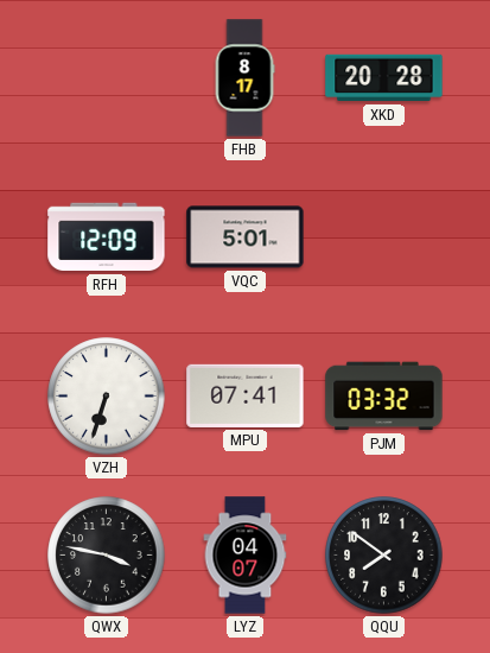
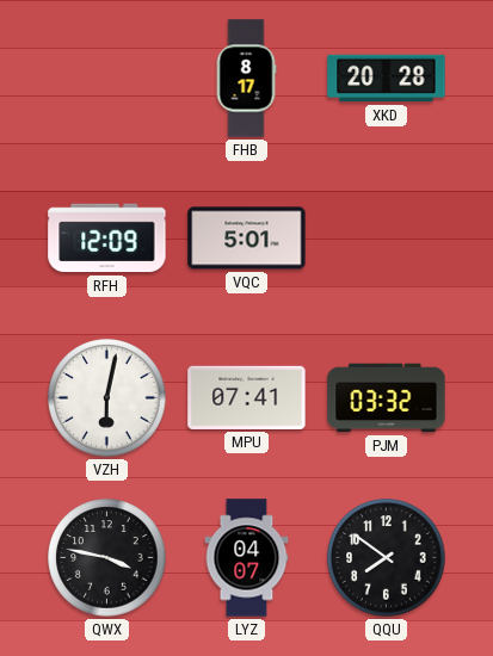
VZH: 6:33 -> 6:02
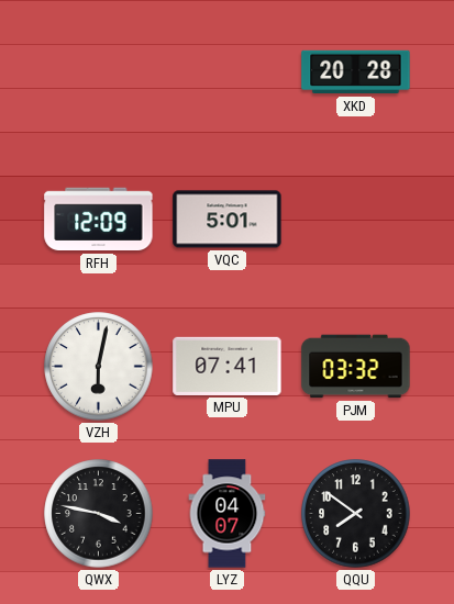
FHB: 8:17 -> none
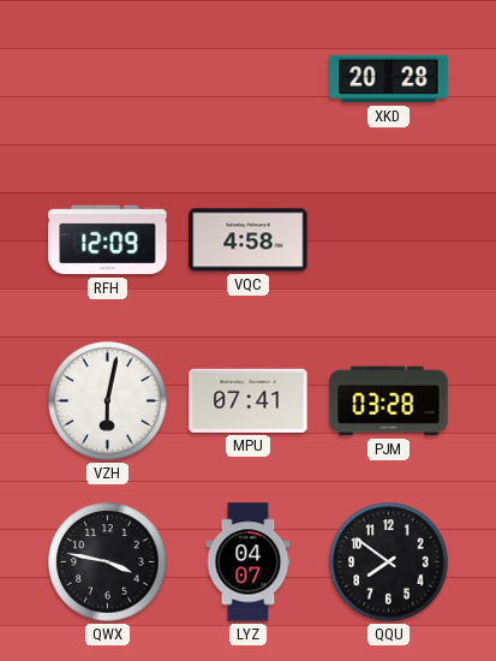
VQC: 5:01 -> 4:58
PJM: 03:32 -> 03:28
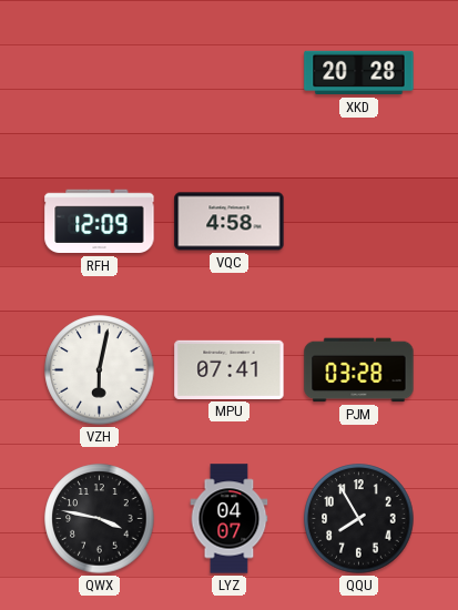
QQU: 7:51 -> 7:55
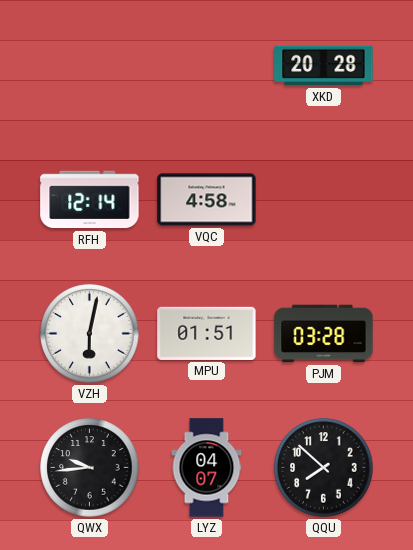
RFH: 12:09 -> 12:14
MPU: 07:41 -> 01:51
QWX: 3:47 -> 9:44
QQU: 7:55 -> 7:52
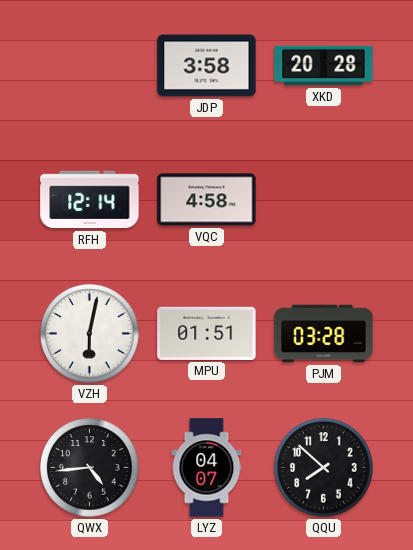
JDP: none -> 3:58
QWX: 9:44 -> 4:44
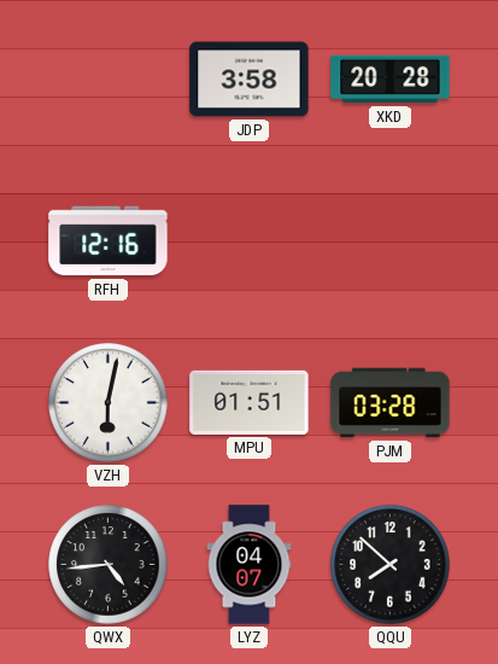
RFH: 12:14 -> 12:16
VQC: 4:58 -> none
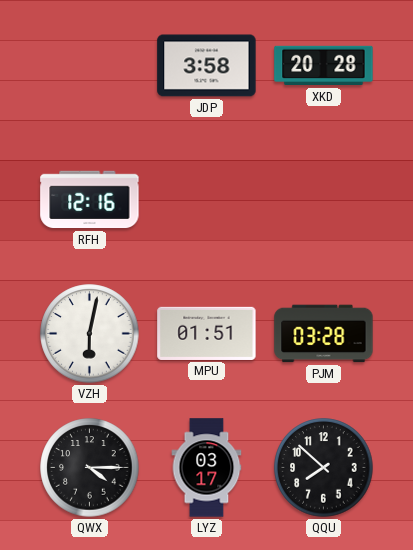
QWX: 4:44 -> 4:15
LYZ: 04:07 -> 03:17
